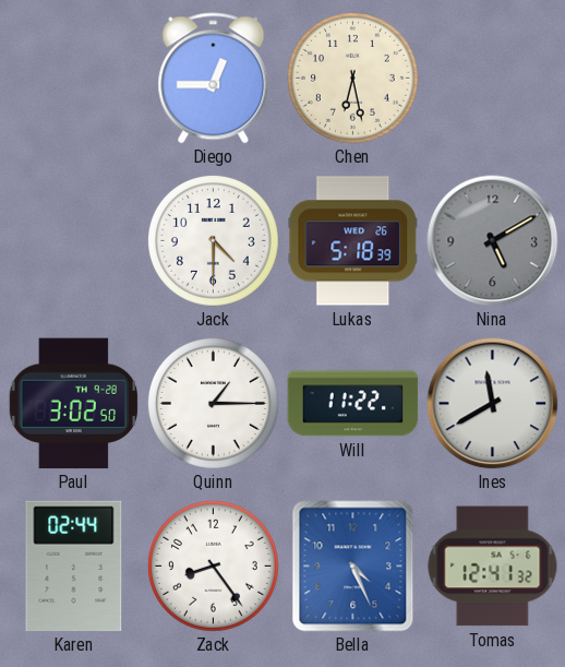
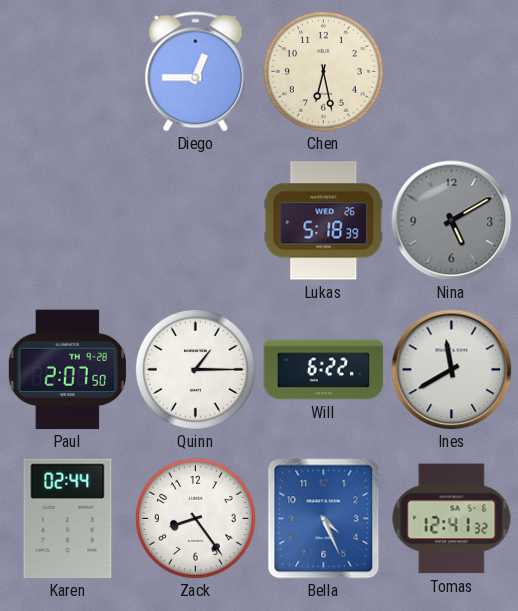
Jack: 4:30 -> none
Paul: 3:02 -> 2:07
Will: 11:22 -> 6:22
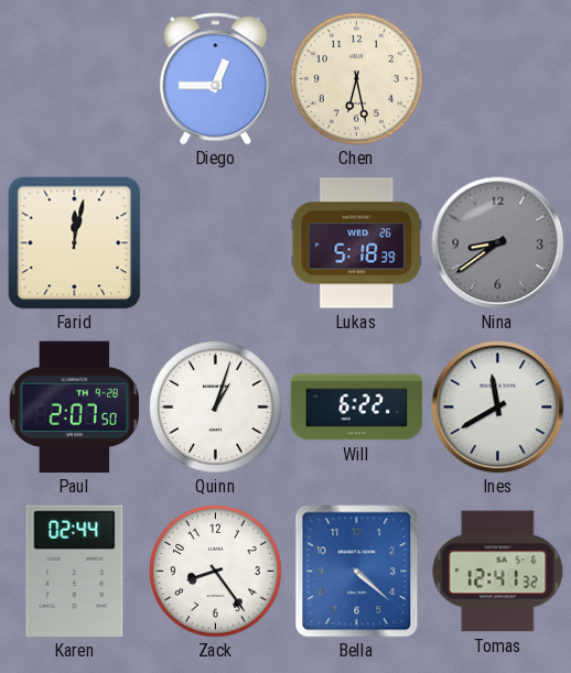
Farid: none -> 12:02
Nina: 5:10 -> 8:39
Quinn: 1:15 -> 1:03
Bella: 4:26 -> 4:22
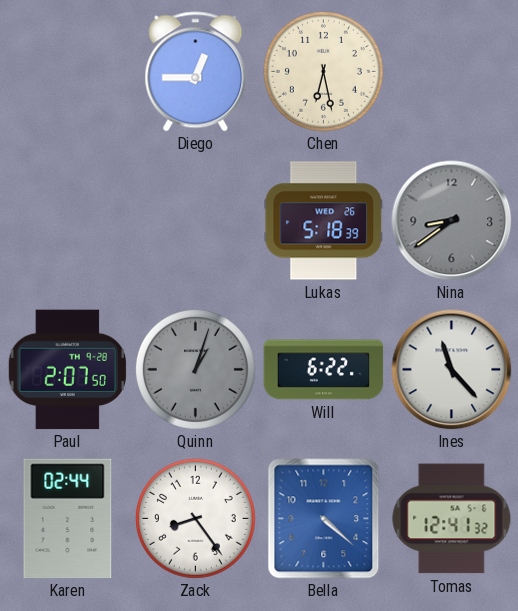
Farid: 12:02 -> none
Quinn dial: white -> grey
Ines: 11:40 -> 11:23
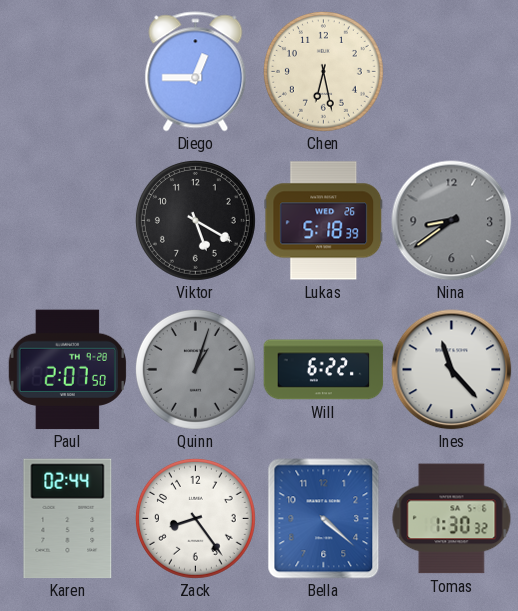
Viktor: none -> 5:20
Tomas: 12:41 -> 1:30
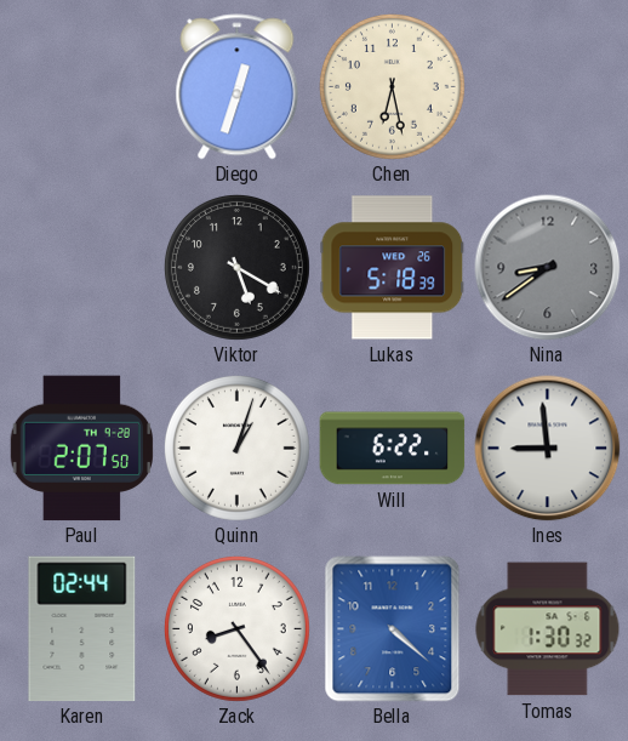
Diego: 12:45 -> 12:33
Quinn dial: grey -> white
Ines: 11:23 -> 8:59
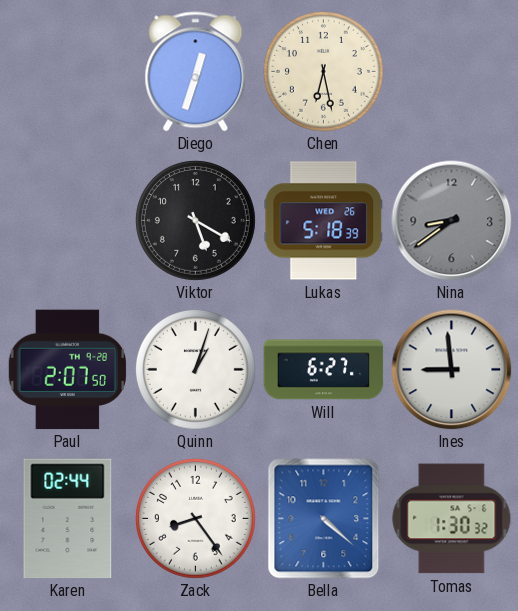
Will: 6:22 -> 6:27
